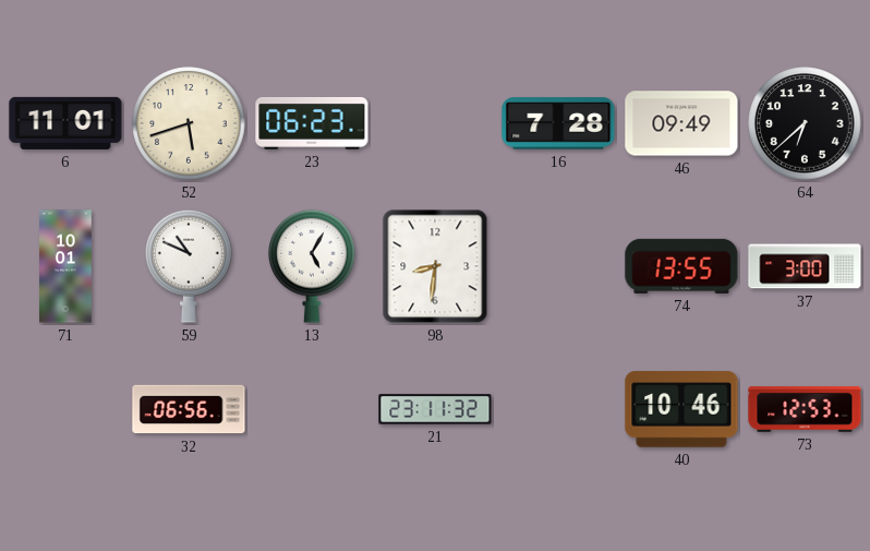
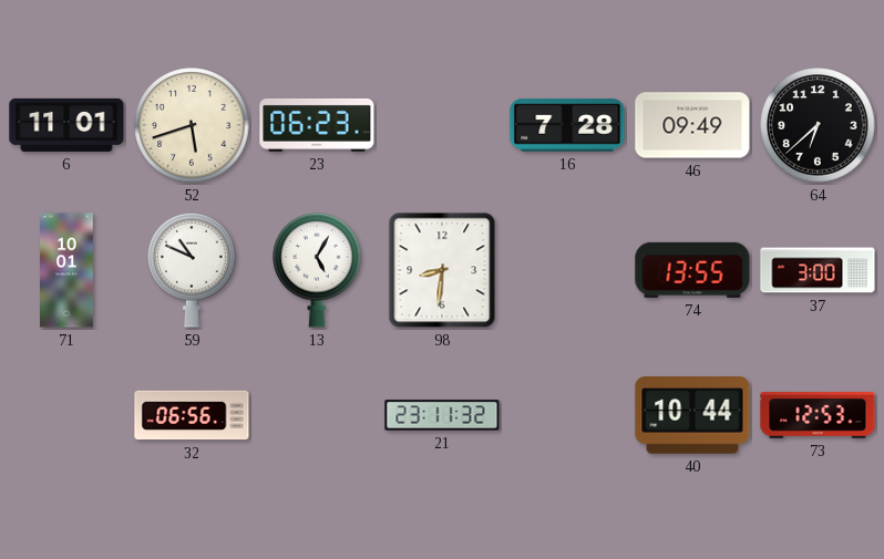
40: 10:46 -> 10:44
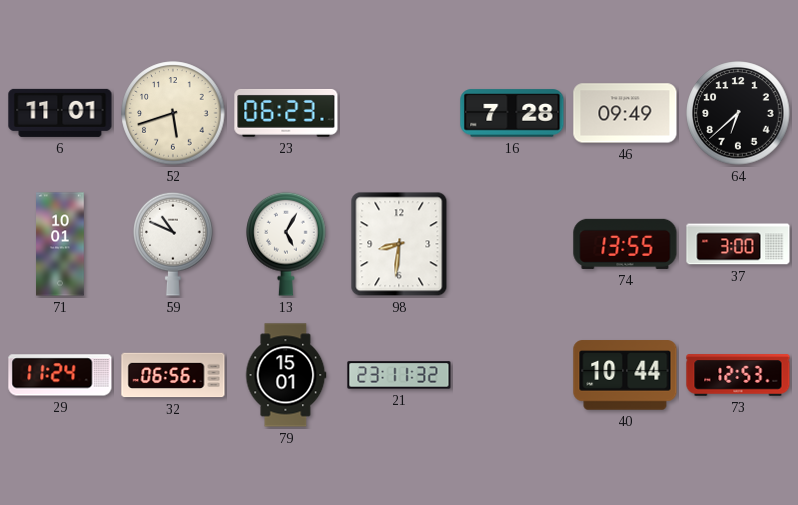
29: none -> 11:24
79: none -> 15:01
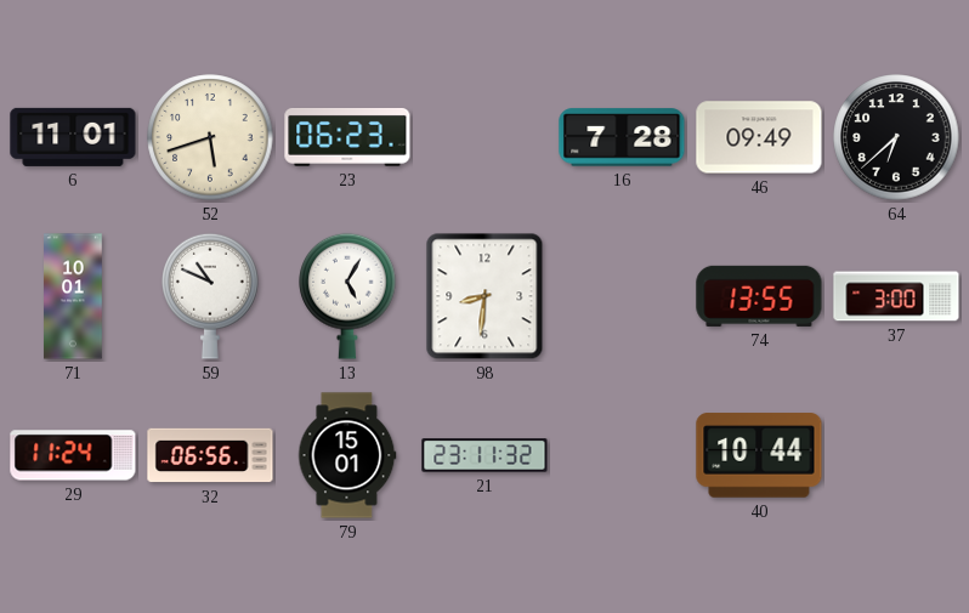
73: 12:53 -> none
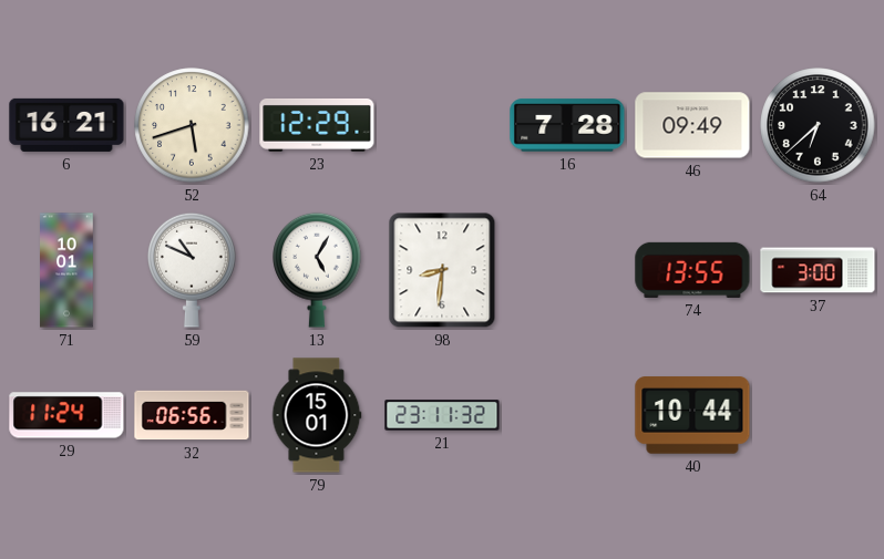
6: 11:01 -> 16:21
23: 06:23 -> 12:29
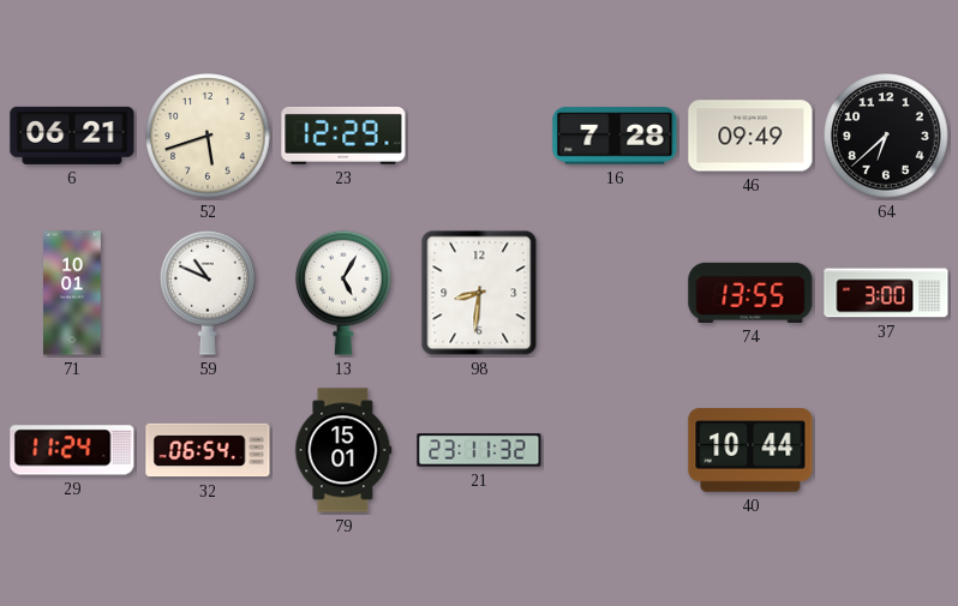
6: 16:21 -> 06:21
32: 06:56 -> 06:54
